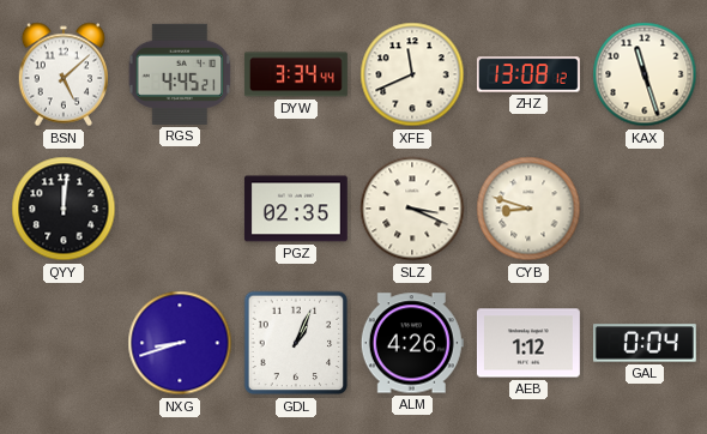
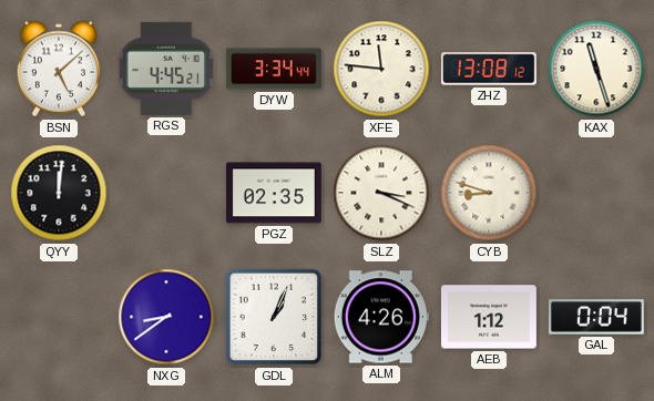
XFE: 11:41 -> 11:46
NXG: 8:42 -> 8:39
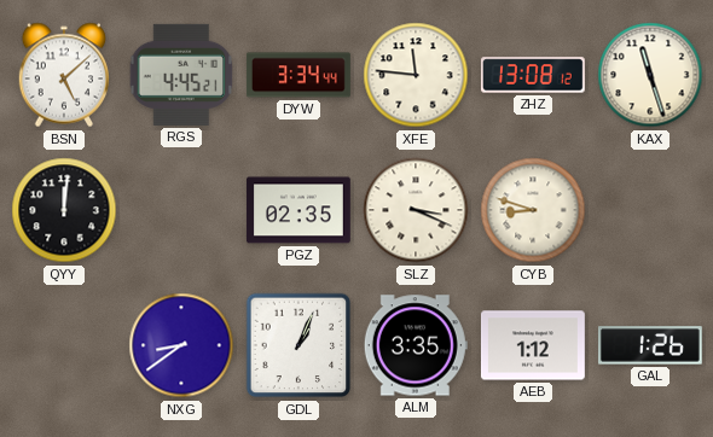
ALM: 4:26 -> 3:35
GAL: 0:04 -> 1:26
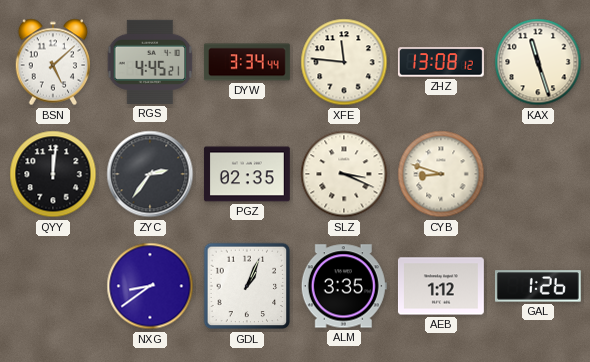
ZYC: none -> 2:36
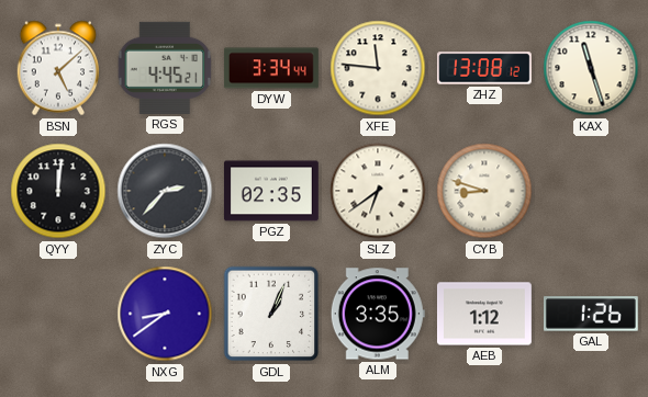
ZYC: 2:36 -> 2:37
SLZ: 3:19 -> 6:39
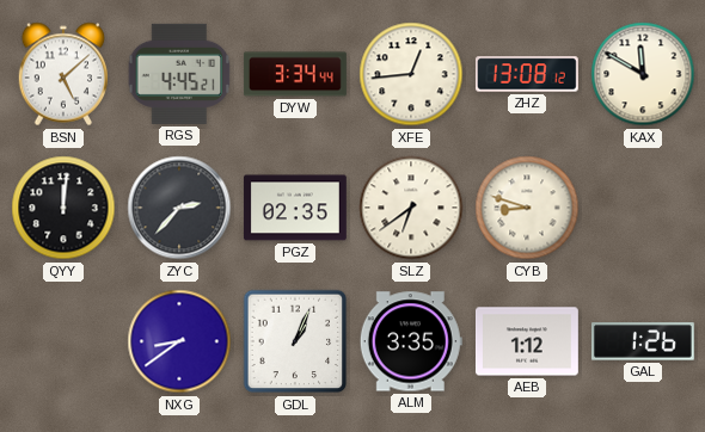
XFE: 11:46 -> 12:44
KAX: 11:27 -> 11:50
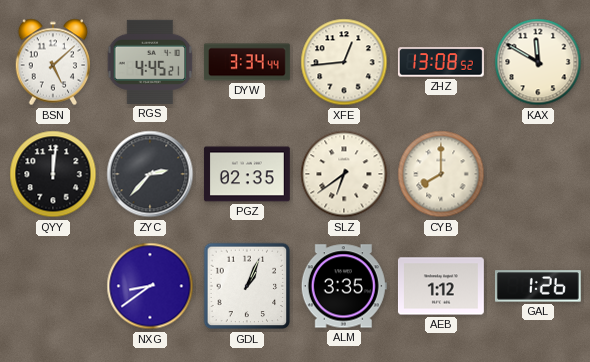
ZHZ: 13:08:12 -> 13:08:52
CYB: 8:48 -> 8:00
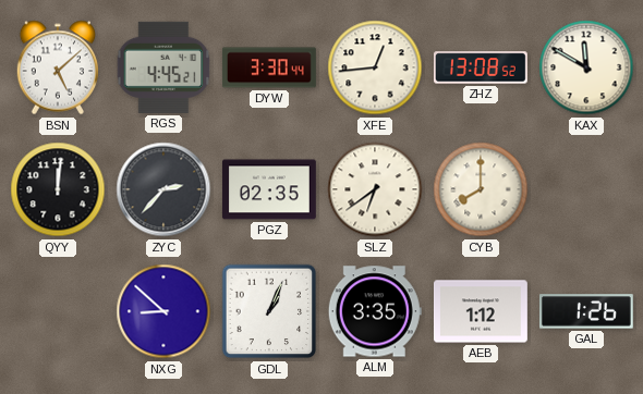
DYW: 3:34 -> 3:30
NXG: 8:39 -> 8:52
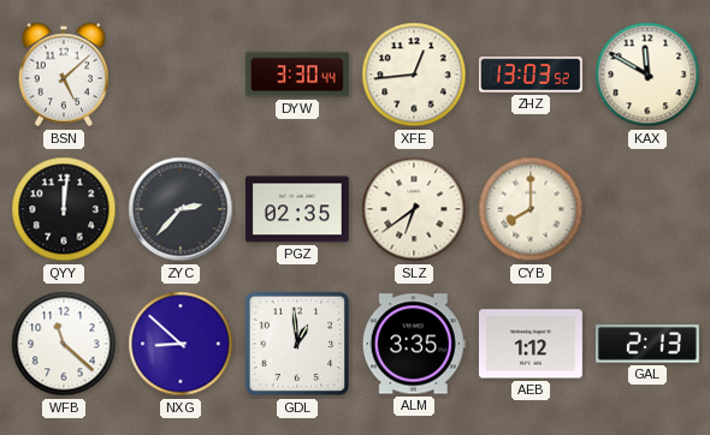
RGS: 4:45 -> none
ZHZ: 13:08 -> 13:03
WFB: none -> 11:22
GDL: 1:04 -> 12:59
GAL: 1:26 -> 2:13
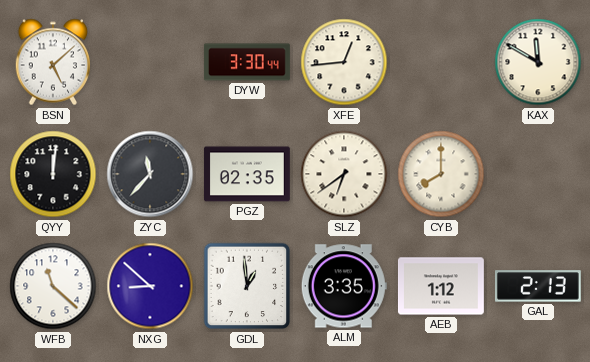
ZHZ: 13:03 -> none
ZYC: 2:37 -> 11:37
